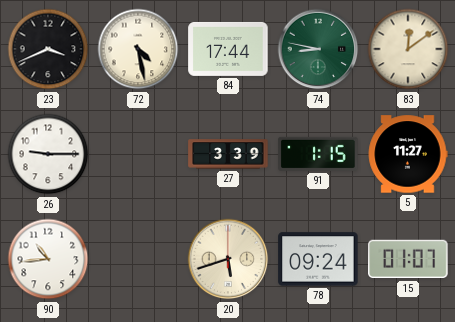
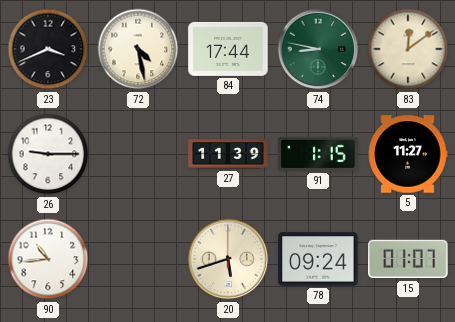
27: 3:39 -> 11:39
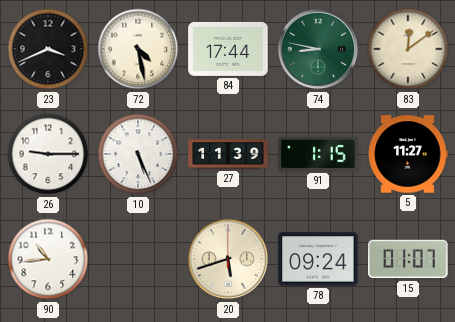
10: none -> 5:26
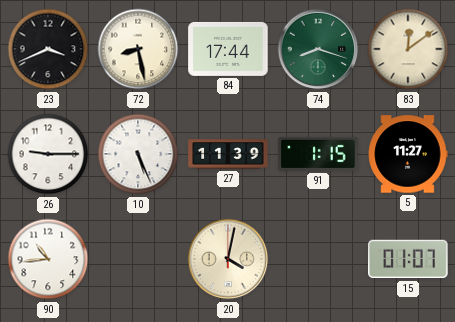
72: 4:28 -> 8:28
74: 8:47 -> 8:18
20: 5:42 -> 4:02
78: 09:24 -> none
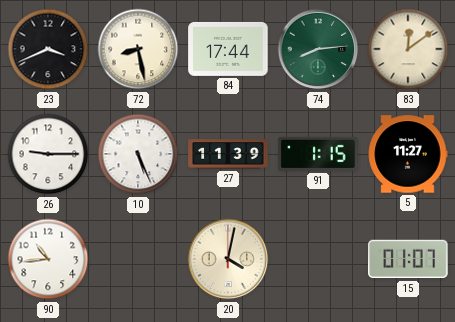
74: 8:18 -> 8:14
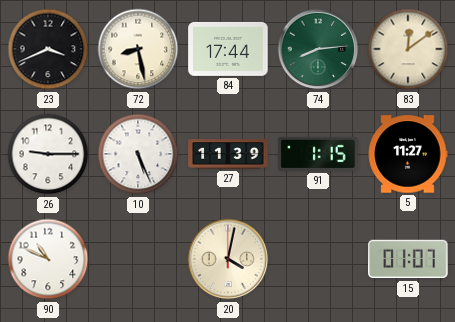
90: 10:44 -> 10:49
